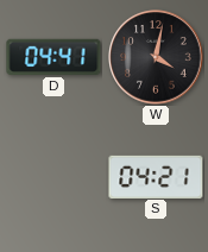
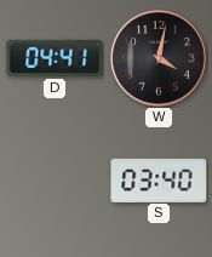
S: 04:21 -> 03:40
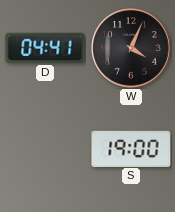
W: 4:02 -> 4:04
S: 03:40 -> 19:00
